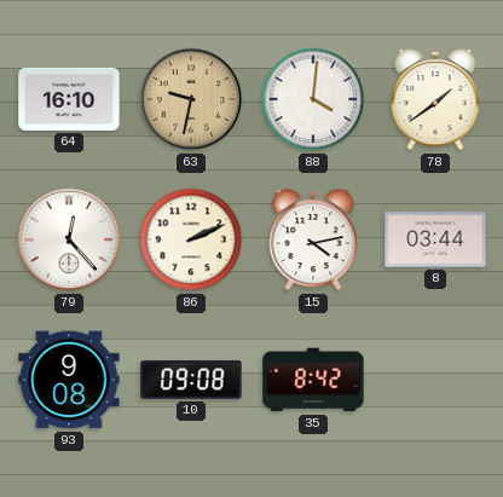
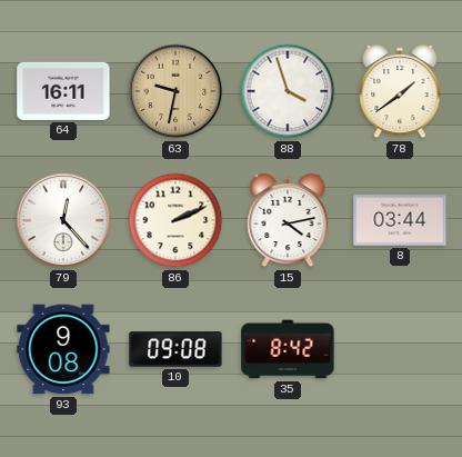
64: 16:10 -> 16:11
88: 4:01 -> 3:57
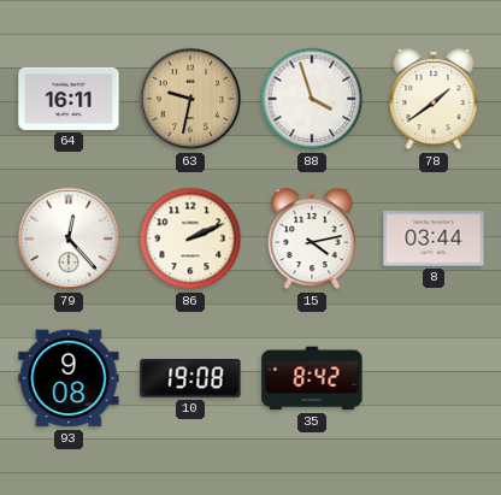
10: 09:08 -> 19:08
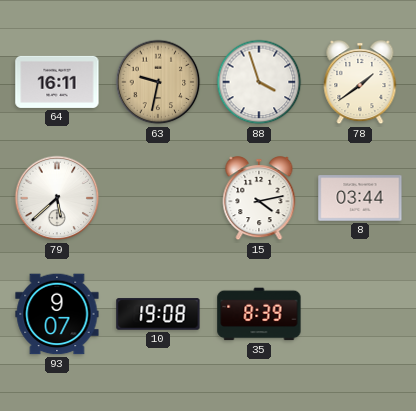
79: 12:23 -> 5:38
86: 2:11 -> none
93: 9:08 -> 9:07
35: 8:42 -> 8:39
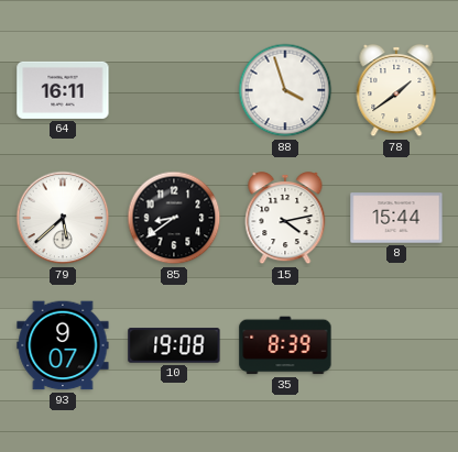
63: 9:32 -> none
85: none -> 8:39
8: 03:44 -> 15:44
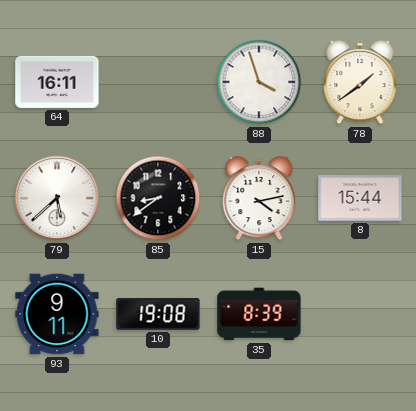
93: 9:07 -> 9:11
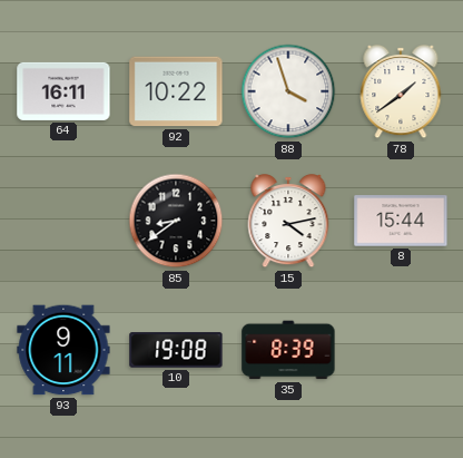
92: none -> 10:22
79: 5:38 -> none
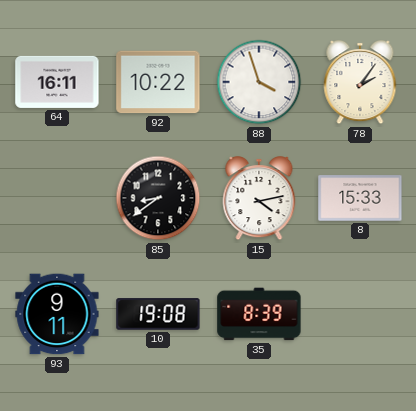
78: 1:39 -> 2:06
8: 15:44 -> 15:33
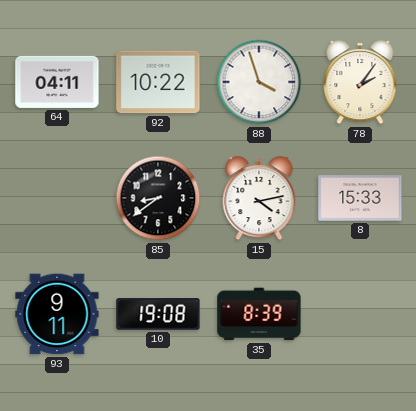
64: 16:11 -> 04:11
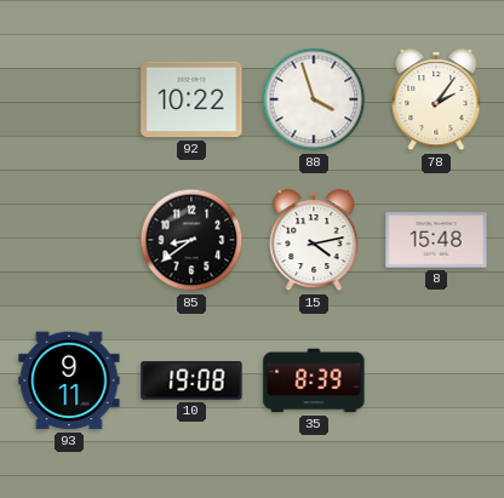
64: 04:11 -> none
8: 15:33 -> 15:48
